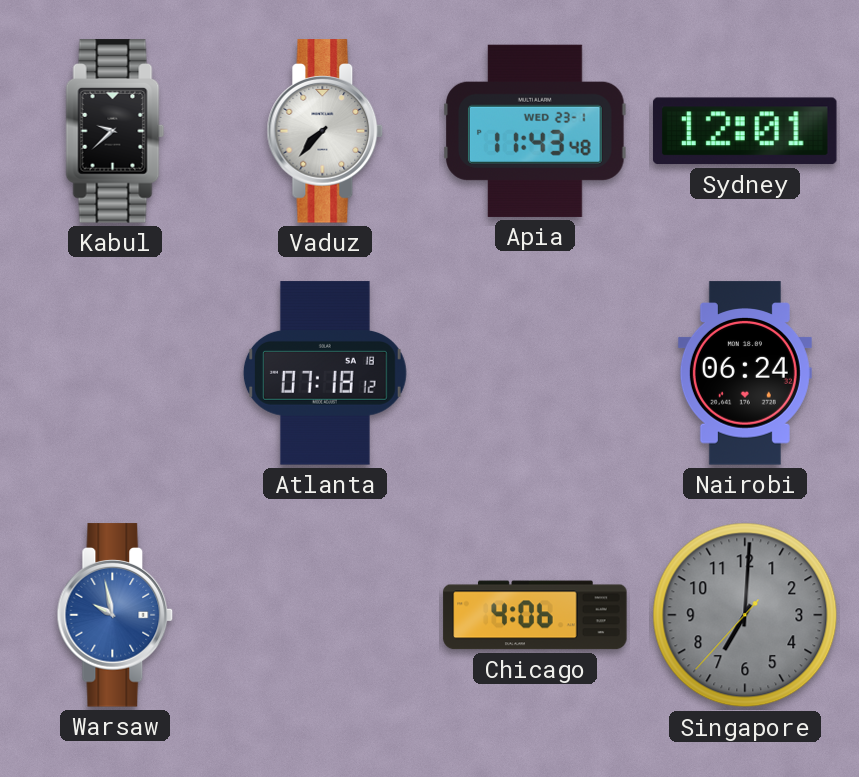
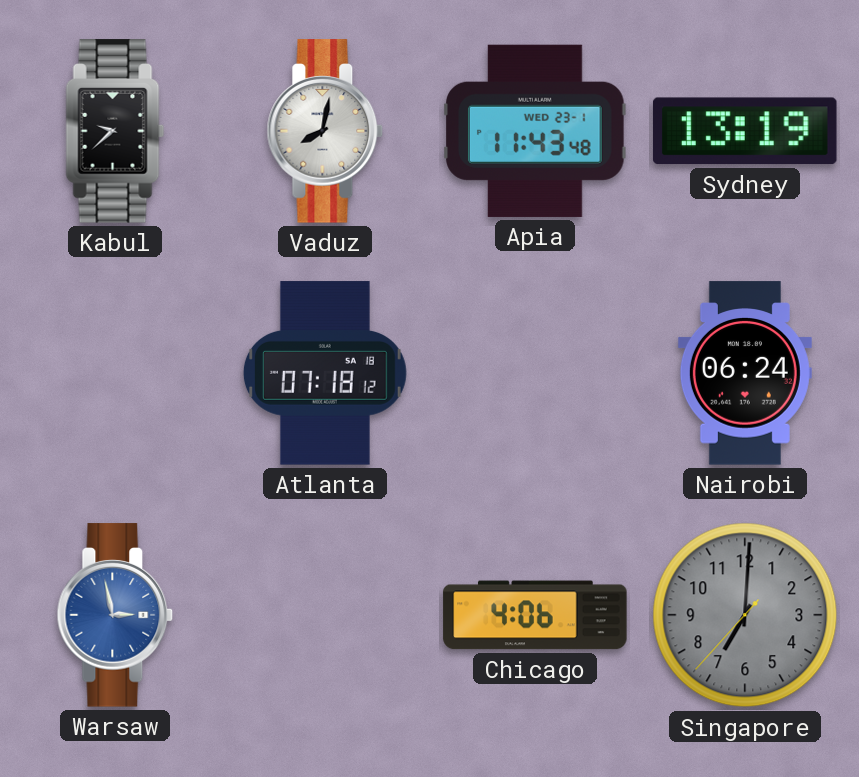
Vaduz: 7:37 -> 8:02
Sydney: 12:01 -> 13:19
Warsaw: 9:58 -> 2:58
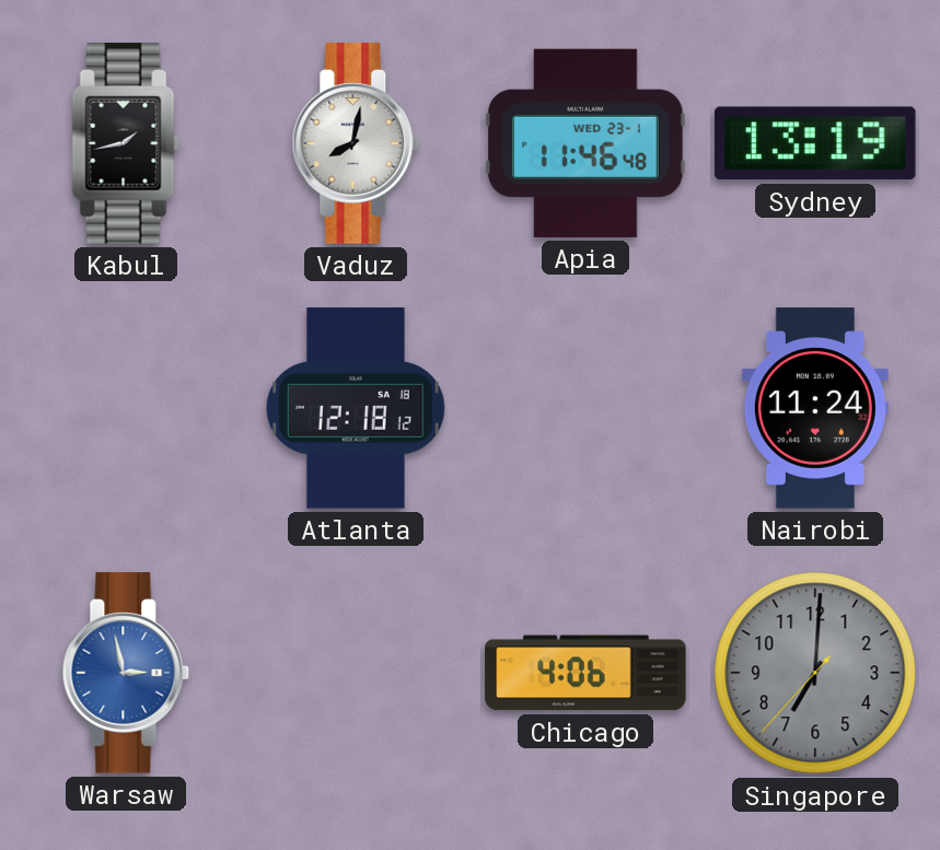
Kabul: 9:38 -> 1:43
Apia: 11:43 -> 11:46
Atlanta: 07:18 -> 12:18
Nairobi: 06:24 -> 11:24
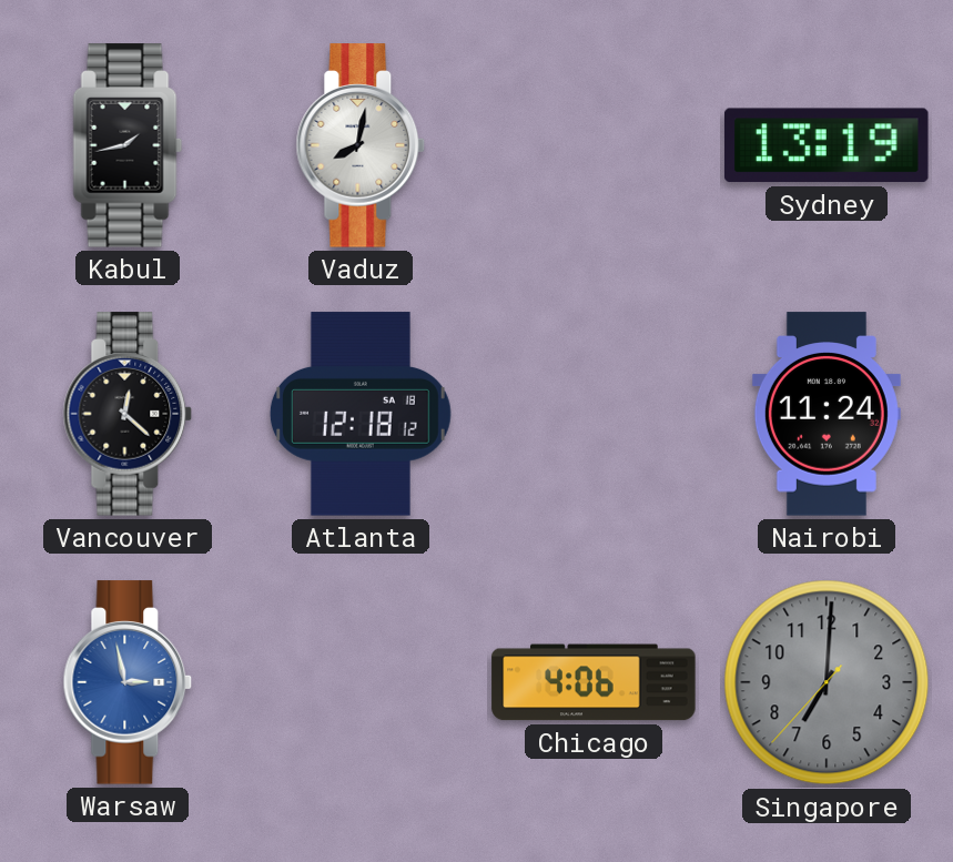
Apia: 11:46 -> none
Vancouver: none -> 12:22
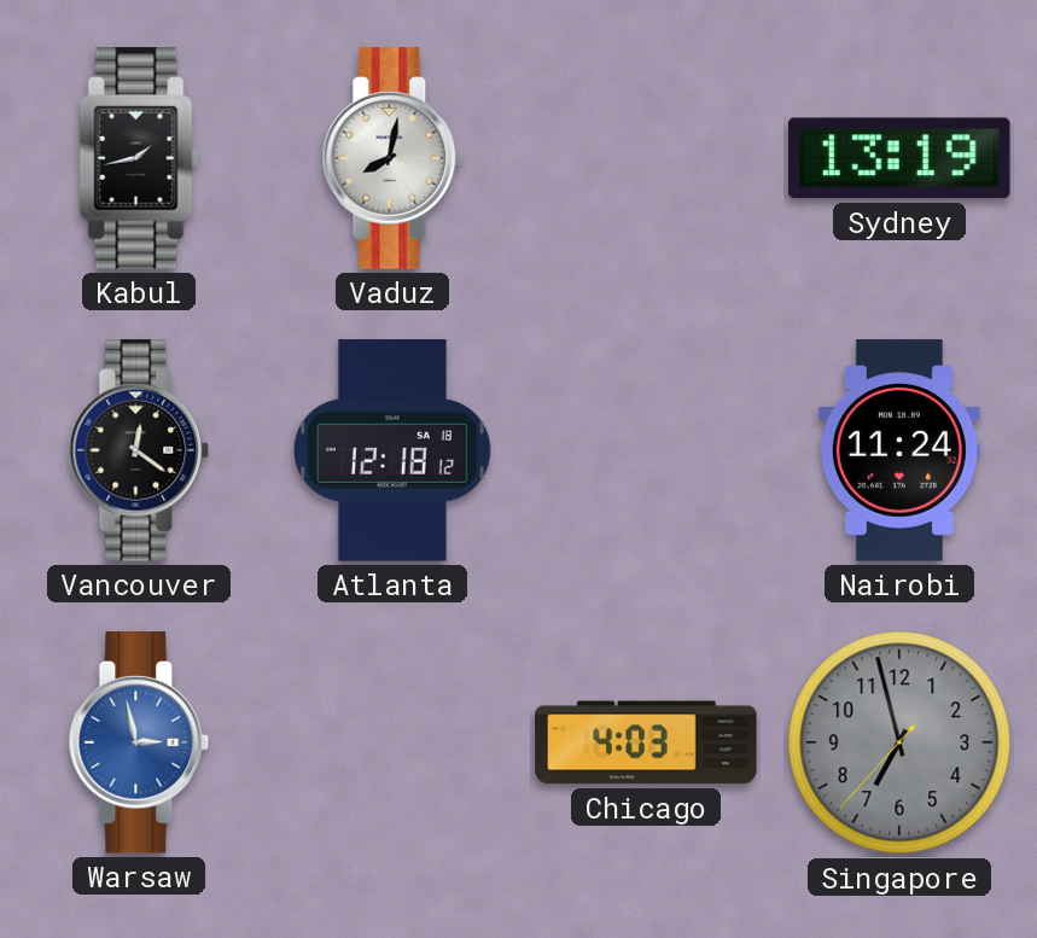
Vancouver: 12:22 -> 12:21
Chicago: 4:06 -> 4:03
Singapore: 7:00 -> 6:57
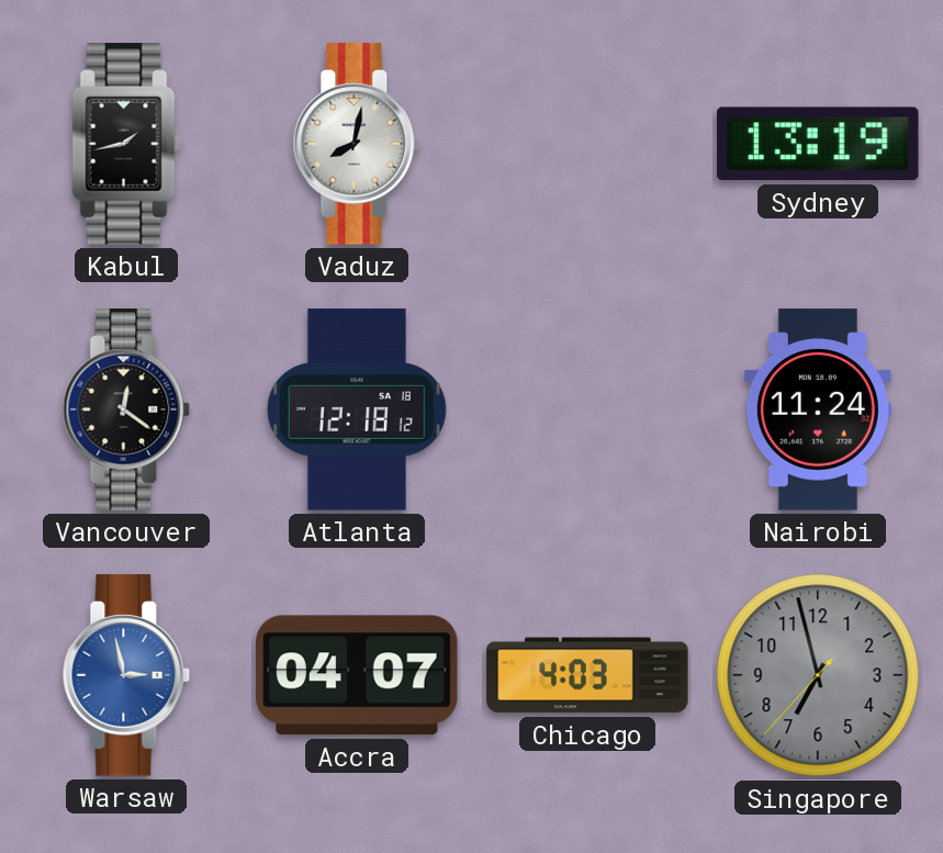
Accra: none -> 04:07
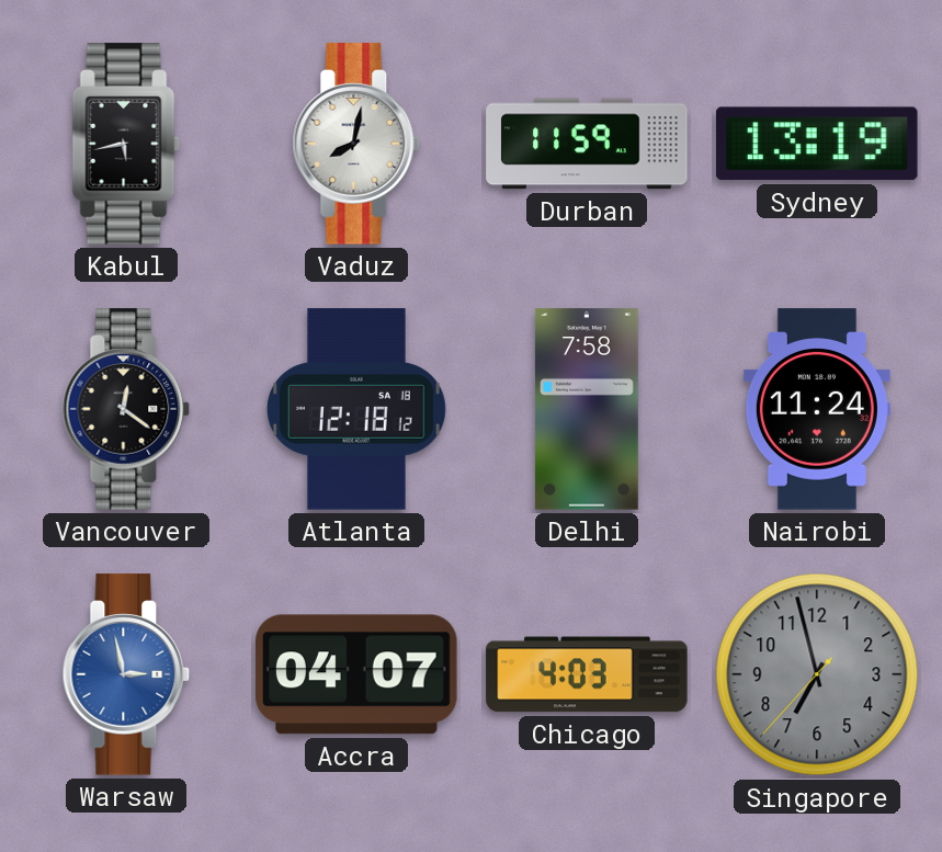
Kabul: 1:43 -> 5:43
Durban: none -> 11:59
Delhi: none -> 7:58
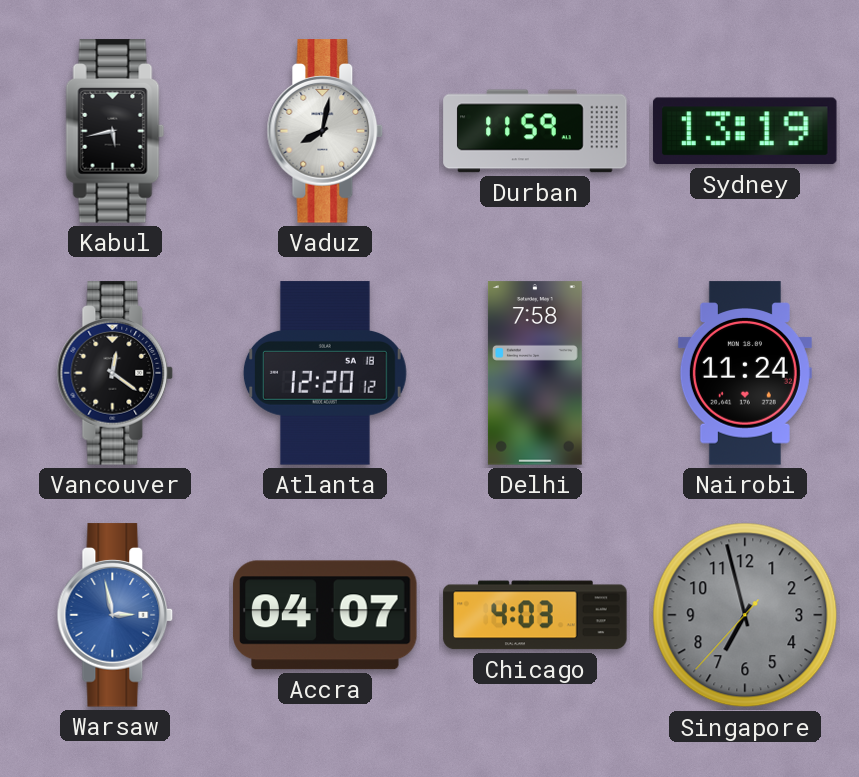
Atlanta: 12:18 -> 12:20
